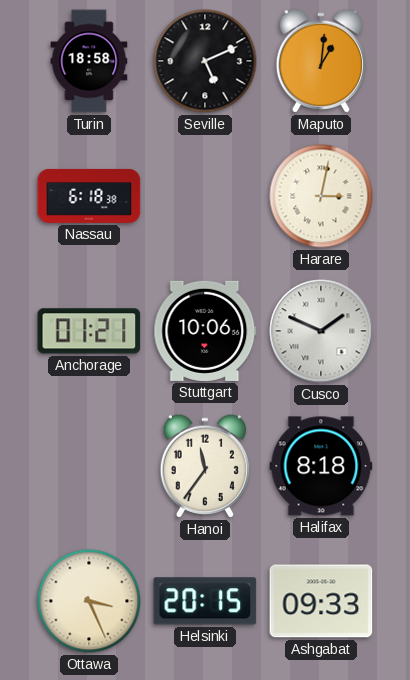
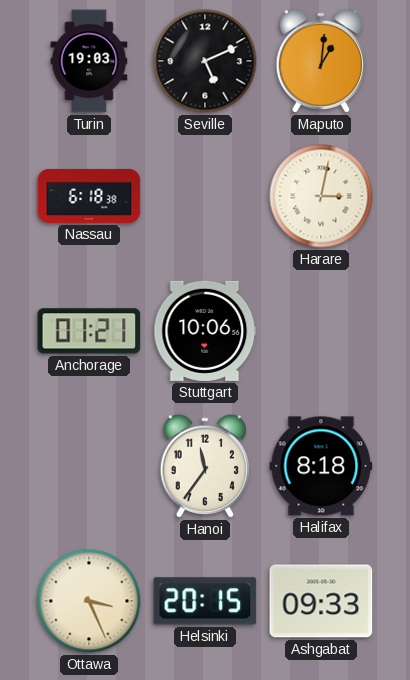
Turin: 18:58 -> 19:03
Cusco: 1:49 -> none
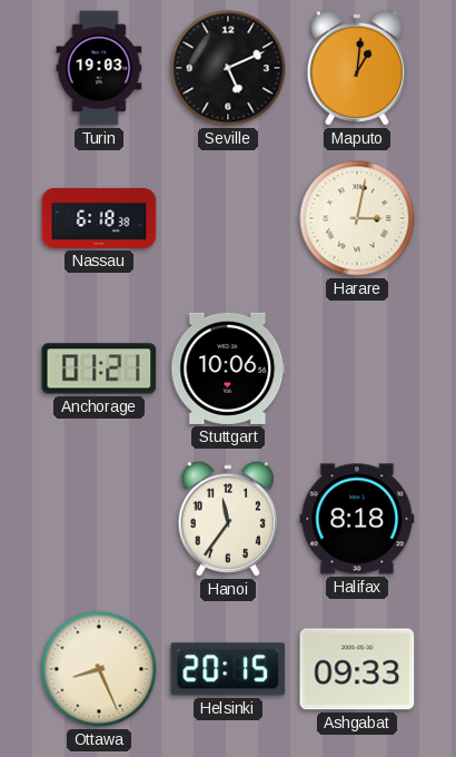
Ottawa: 3:26 -> 8:26
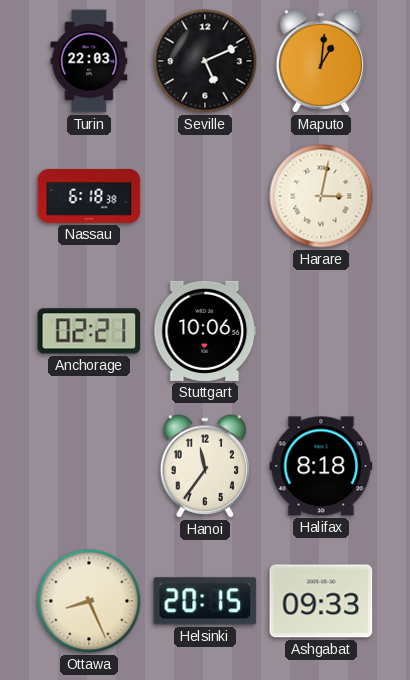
Turin: 19:03 -> 22:03
Anchorage: 01:21 -> 02:21
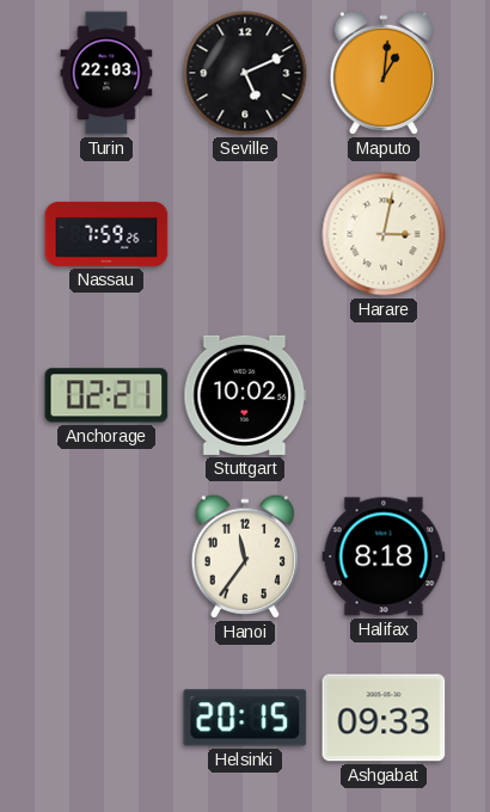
Nassau: 6:18 -> 7:59
Stuttgart: 10:06 -> 10:02
Ottawa: 8:26 -> none
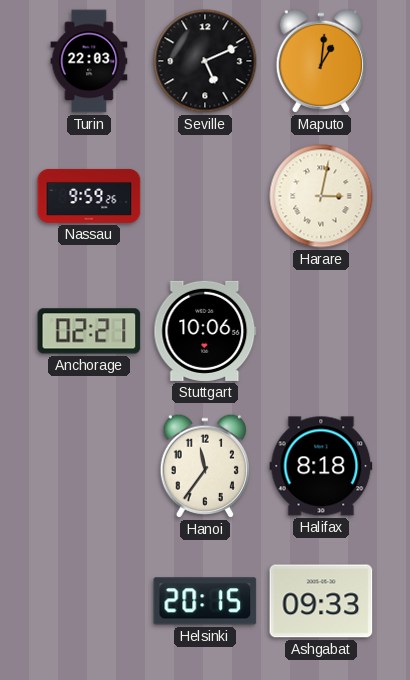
Nassau: 7:59 -> 9:59
Stuttgart: 10:02 -> 10:06
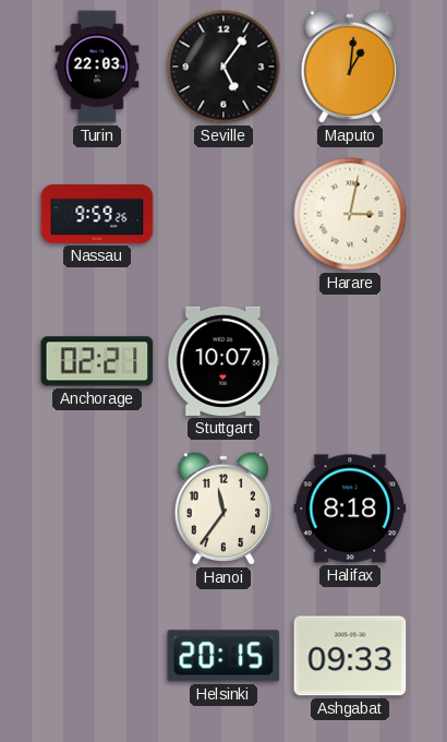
Seville: 5:11 -> 5:06
Stuttgart: 10:06 -> 10:07
